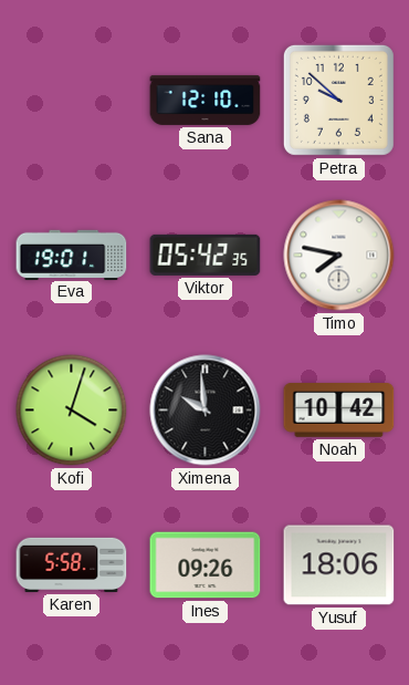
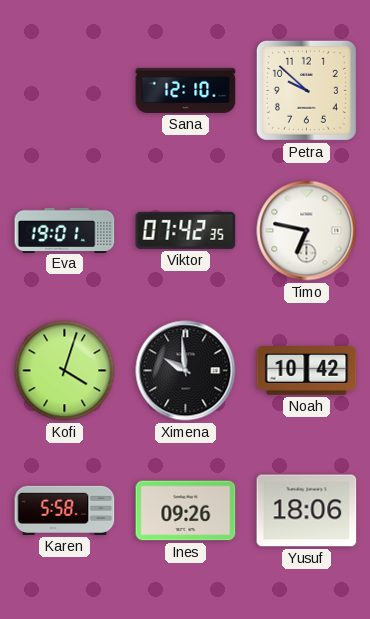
Viktor: 05:42 -> 07:42
Timo: 7:47 -> 6:47
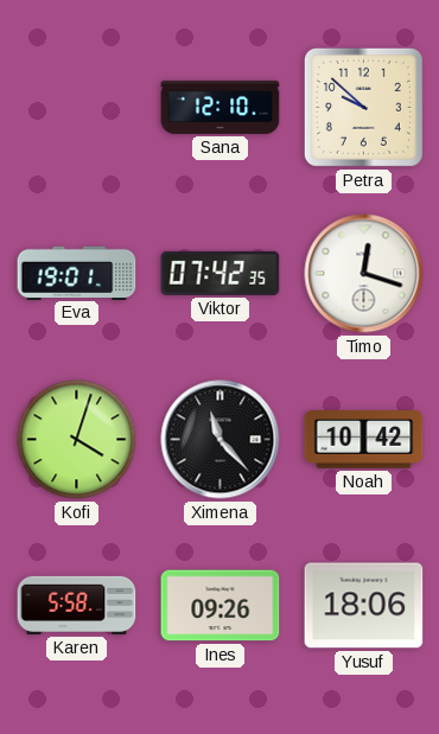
Timo: 6:47 -> 12:18
Ximena: 9:59 -> 11:23
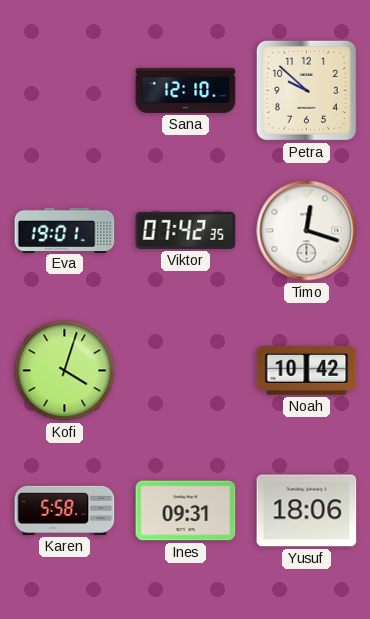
Ximena: 11:23 -> none
Ines: 09:26 -> 09:31
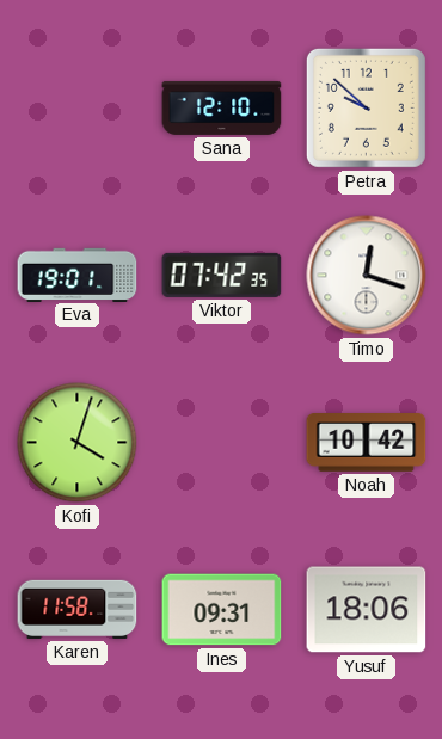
Karen: 5:58 -> 11:58
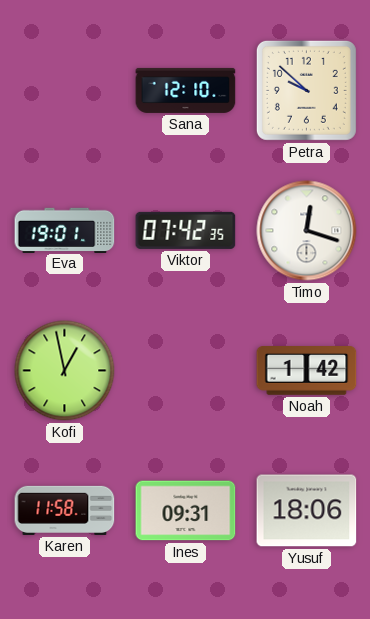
Kofi: 4:03 -> 12:58
Noah: 10:42 -> 1:42
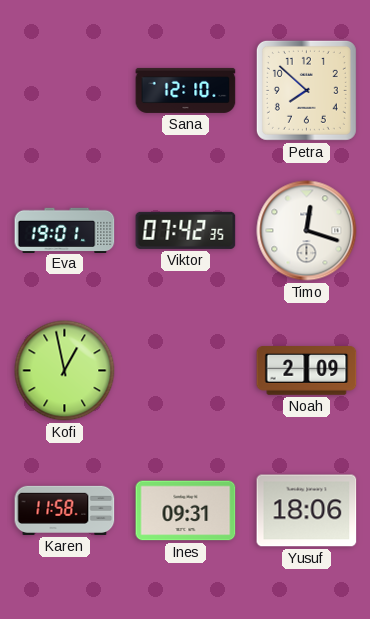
Petra: 9:52 -> 7:52
Noah: 1:42 -> 2:09
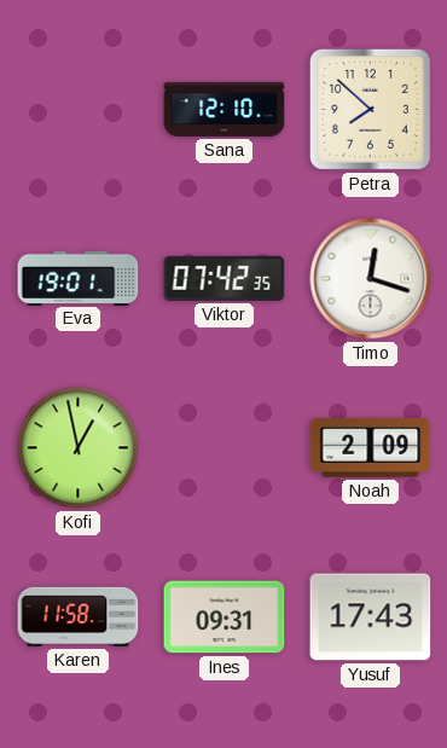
Yusuf: 18:06 -> 17:43
